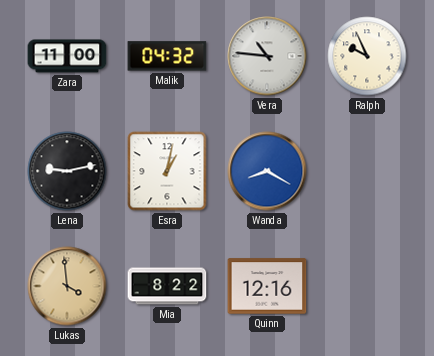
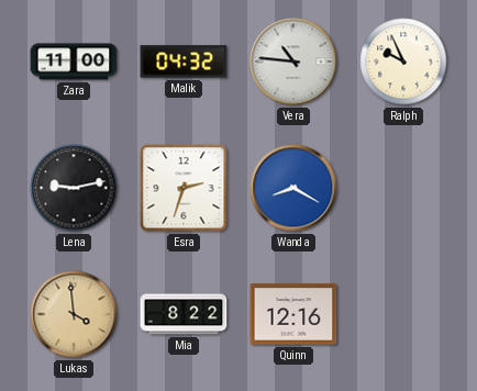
Esra: 1:02 -> 2:33
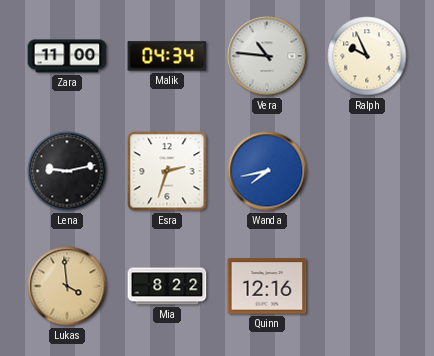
Malik: 04:32 -> 04:34
Wanda: 8:20 -> 7:43
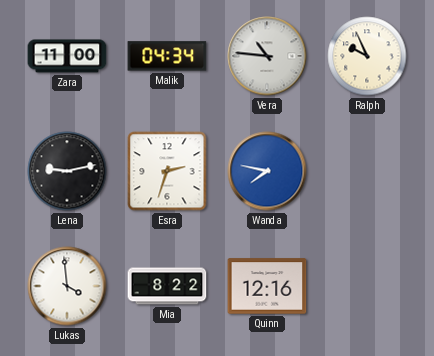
Wanda: 7:43 -> 7:47
Lukas dial: champagne -> white
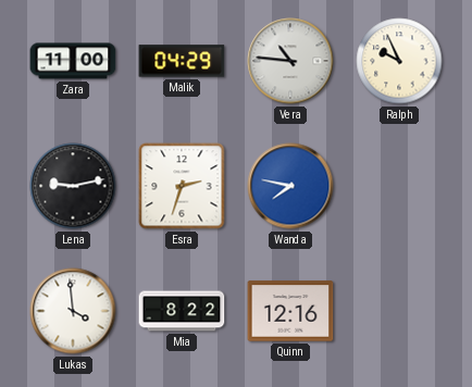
Malik: 04:34 -> 04:29
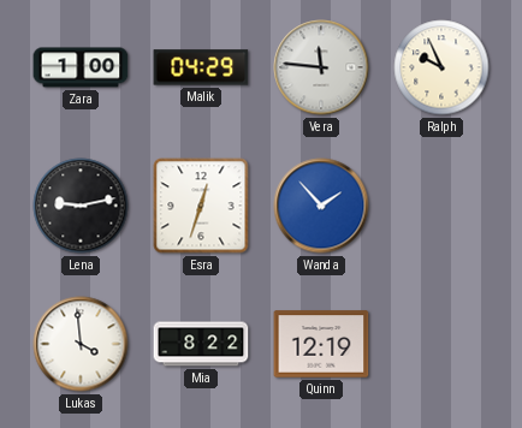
Zara: 11:00 -> 1:00
Vera: 10:46 -> 11:46
Esra: 2:33 -> 12:33
Wanda: 7:47 -> 1:53
Quinn: 12:16 -> 12:19
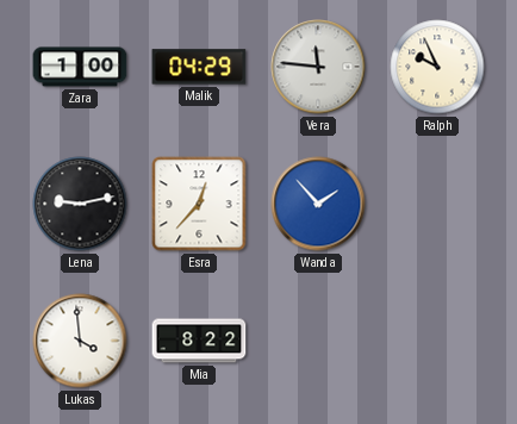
Esra: 12:33 -> 12:37
Quinn: 12:19 -> none
